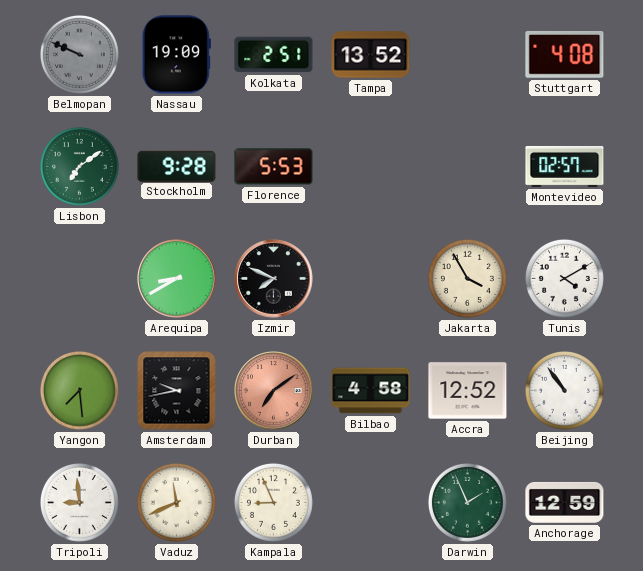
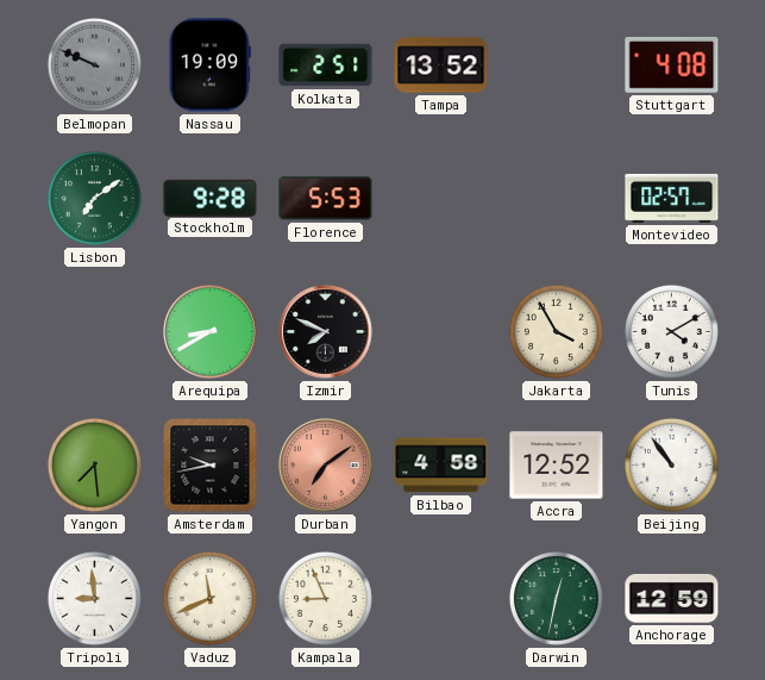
Darwin: 1:56 -> 12:32
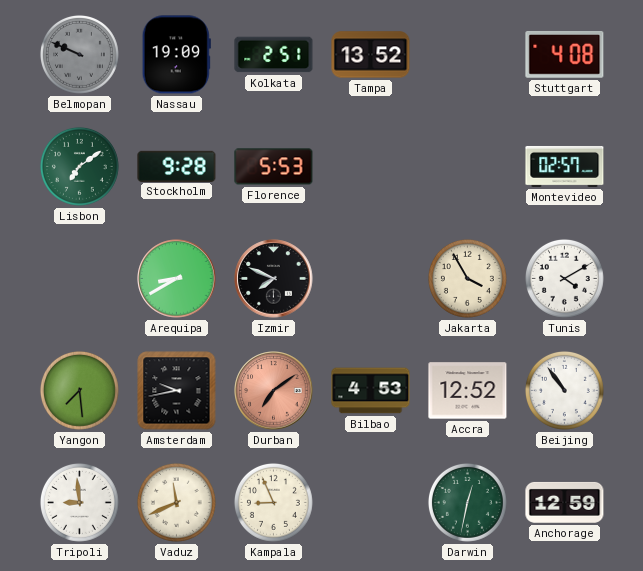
Bilbao: 4:58 -> 4:53
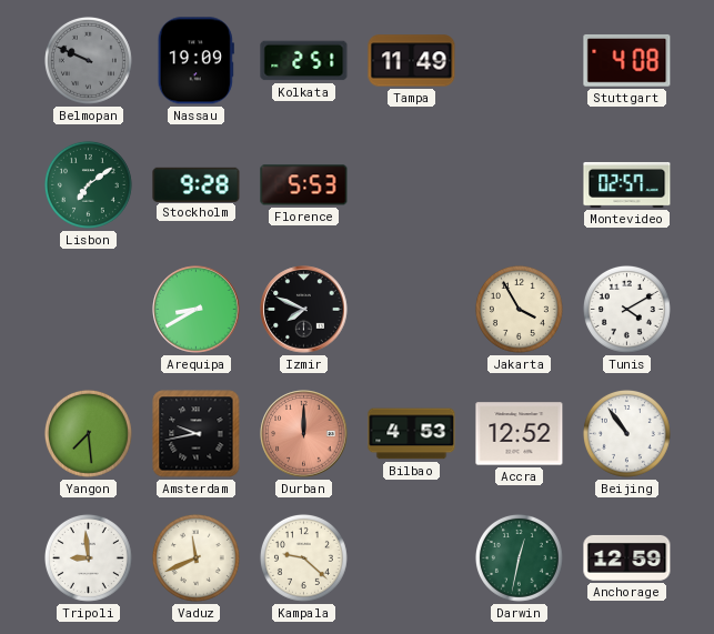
Tampa: 13:52 -> 11:49
Durban: 7:09 -> 12:00
Kampala: 8:56 -> 9:22
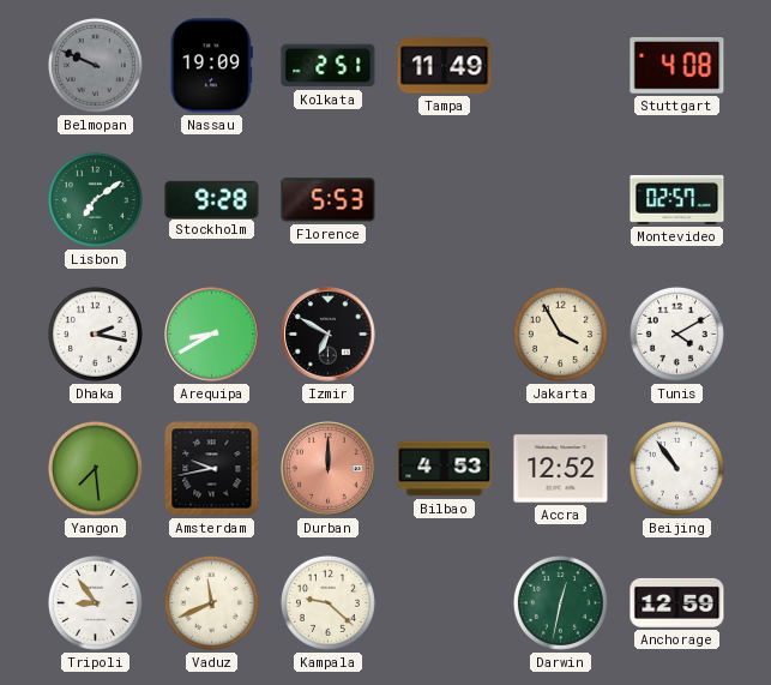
Dhaka: none -> 2:17
Izmir: 7:49 -> 6:50
Tripoli: 8:59 -> 8:54
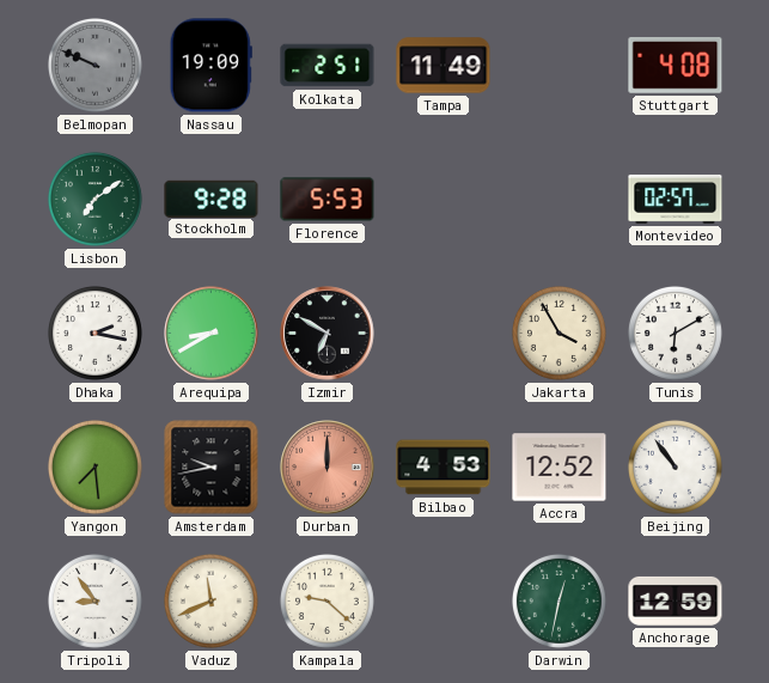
Tunis: 4:10 -> 6:10
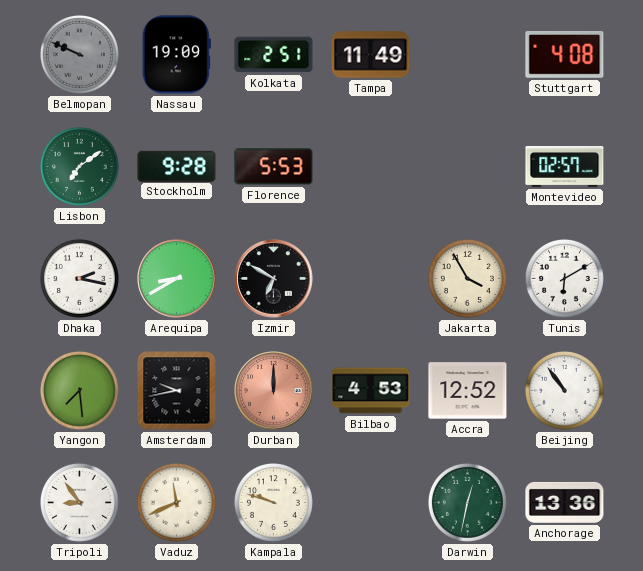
Kampala: 9:22 -> 9:48
Anchorage: 12:59 -> 13:36
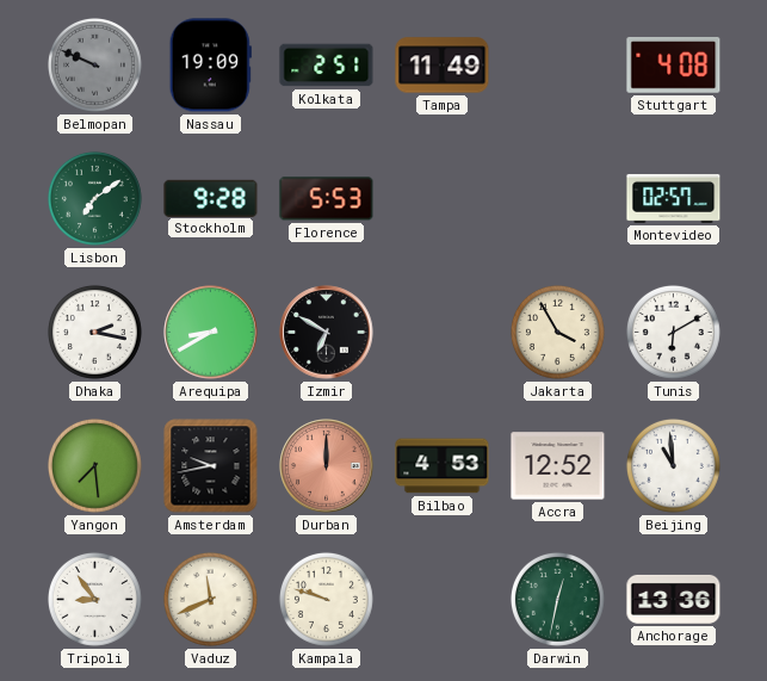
Beijing: 10:54 -> 10:59
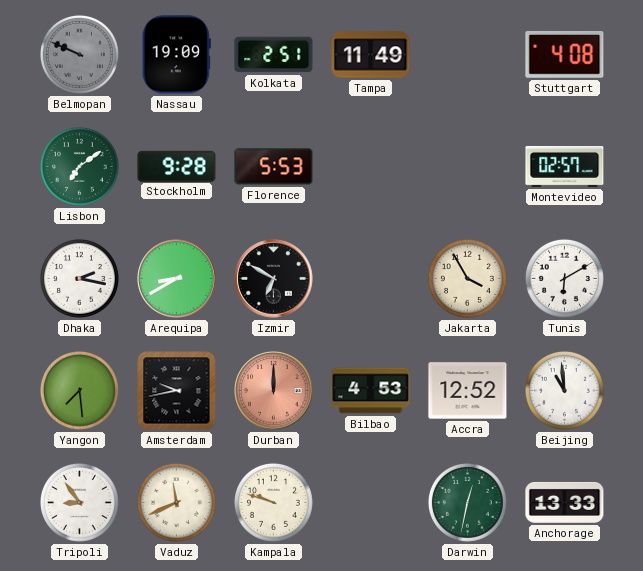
Anchorage: 13:36 -> 13:33
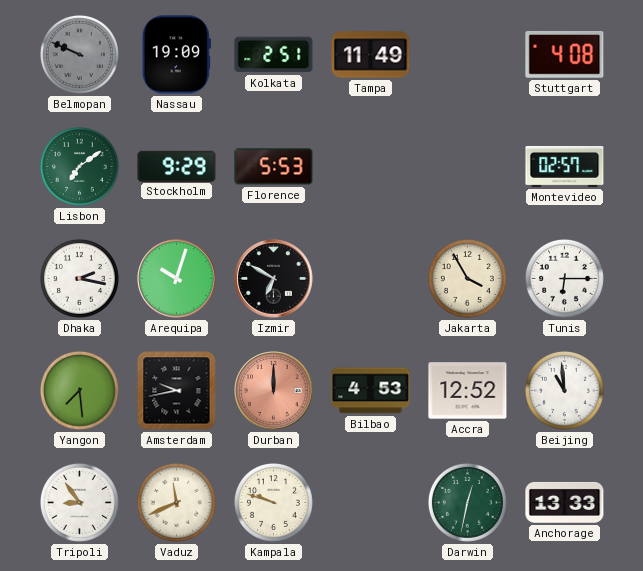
Stockholm: 9:28 -> 9:29
Arequipa: 8:40 -> 10:03
Tunis: 6:10 -> 6:15
